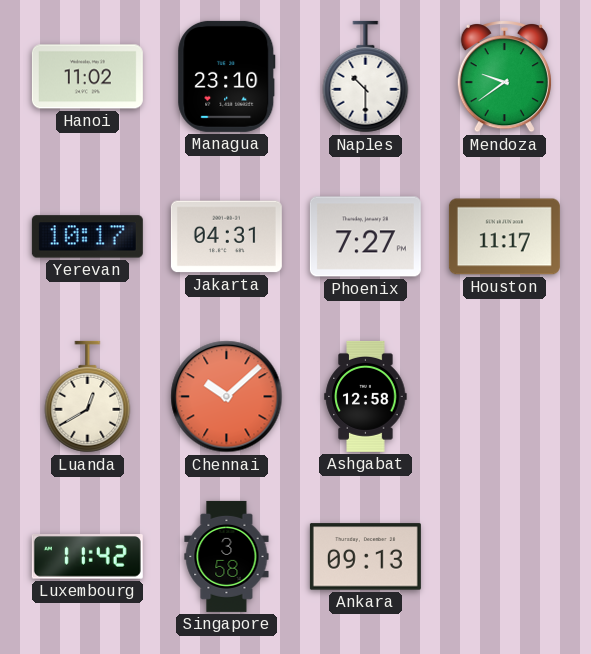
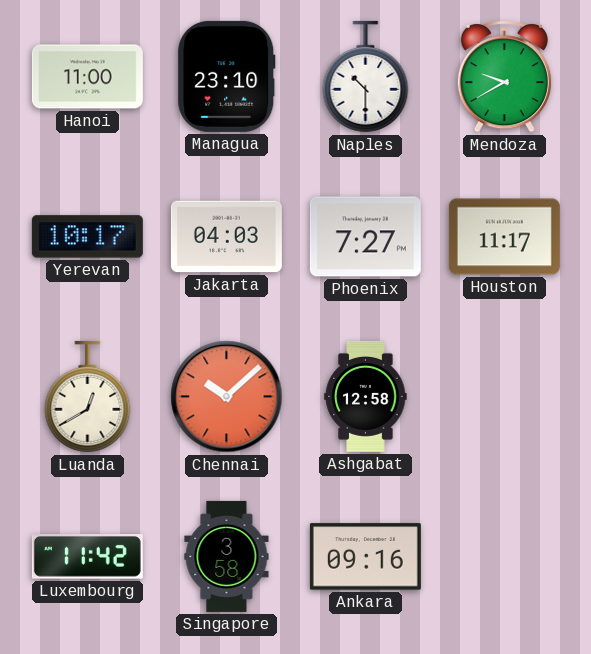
Hanoi: 11:02 -> 11:00
Mendoza: 9:39 -> 9:40
Jakarta: 04:31 -> 04:03
Ankara: 09:13 -> 09:16
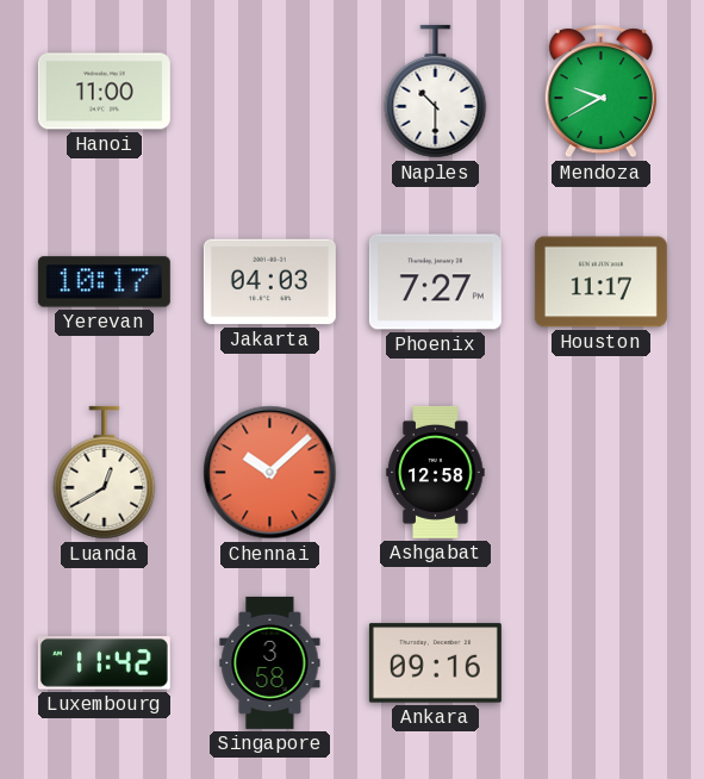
Managua: 23:10 -> none
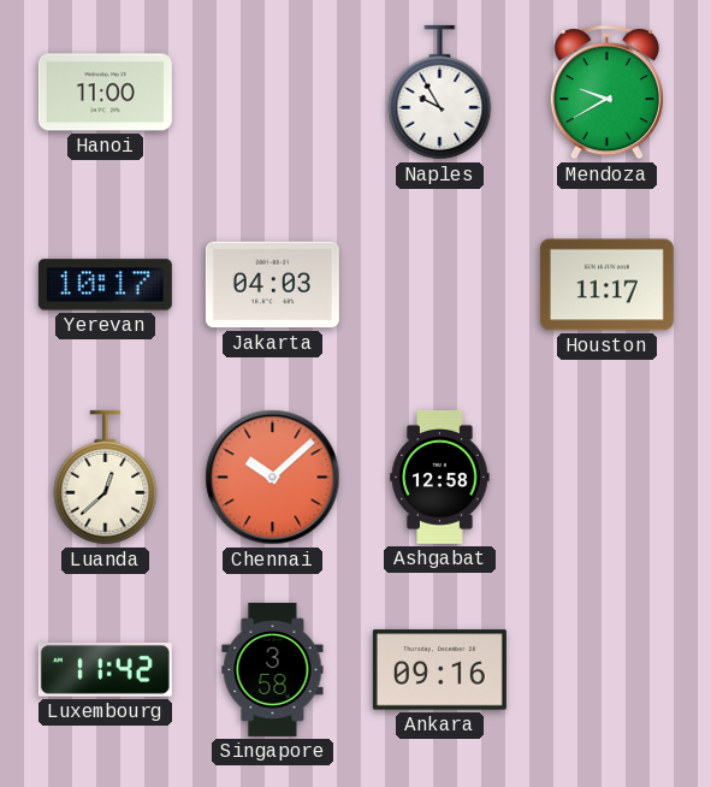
Naples: 10:30 -> 9:55
Phoenix: 7:27 -> none
Luanda: 12:40 -> 12:38
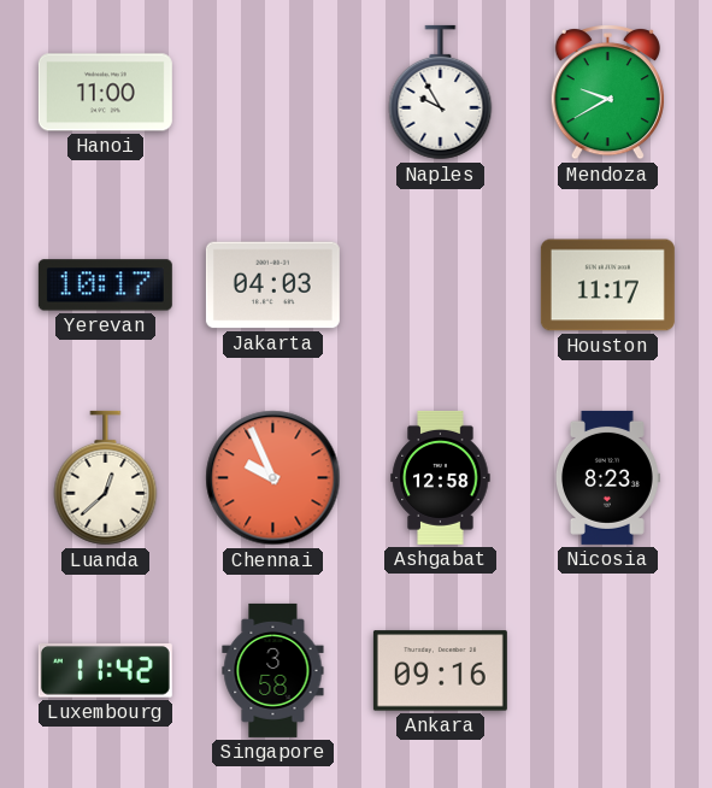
Chennai: 10:08 -> 9:56
Nicosia: none -> 8:23
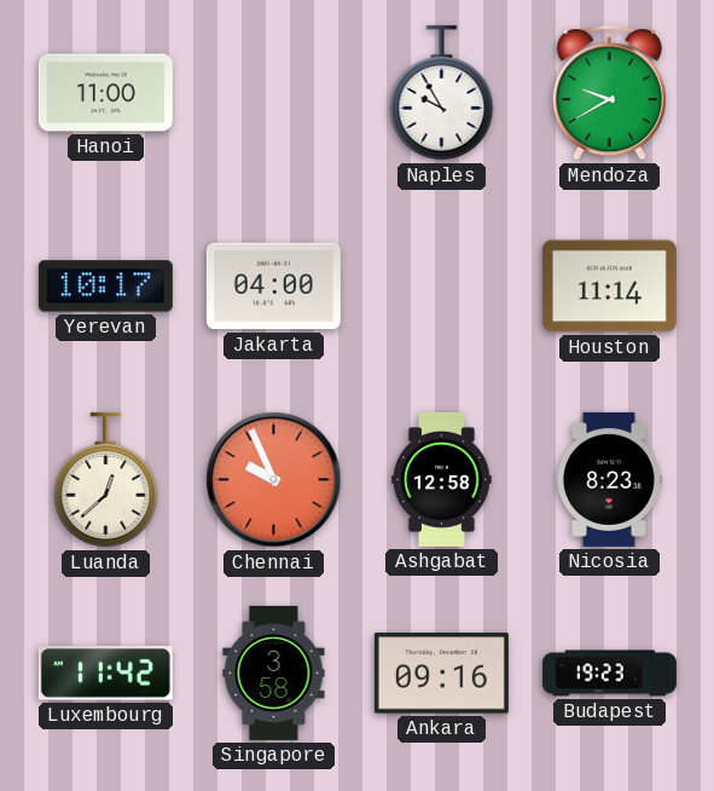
Jakarta: 04:03 -> 04:00
Houston: 11:17 -> 11:14
Budapest: none -> 19:23
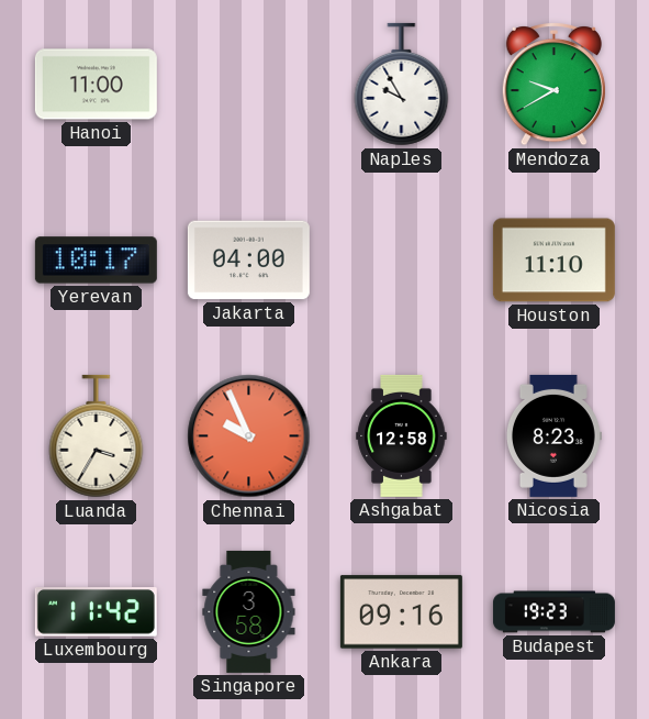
Houston: 11:14 -> 11:10
Luanda: 12:38 -> 3:35
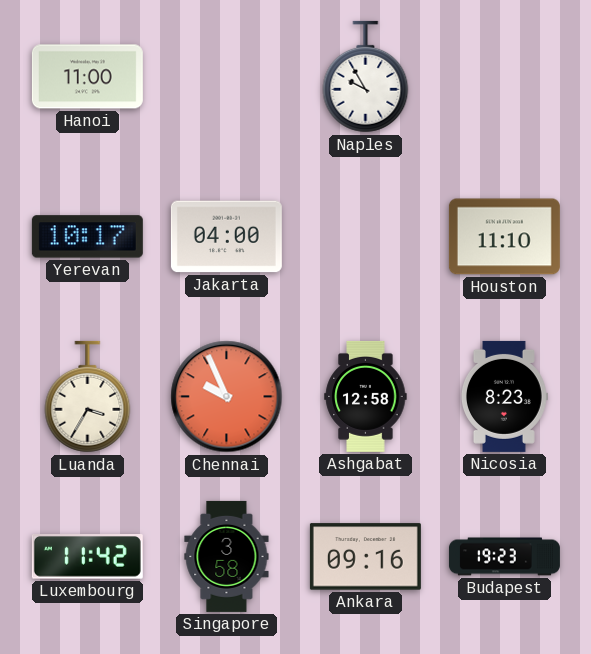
Mendoza: 9:40 -> none
